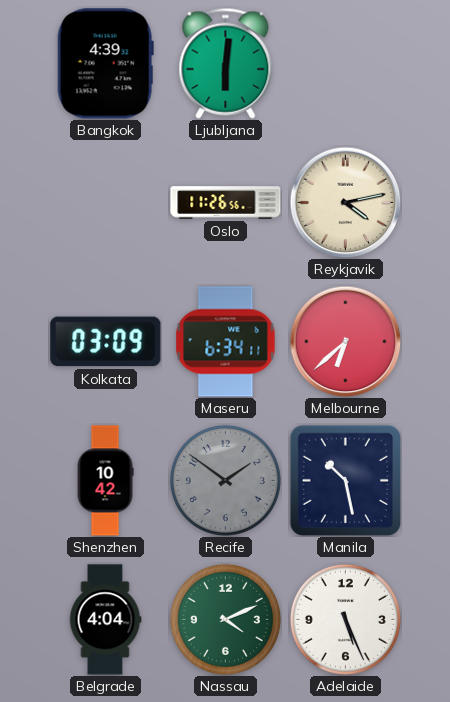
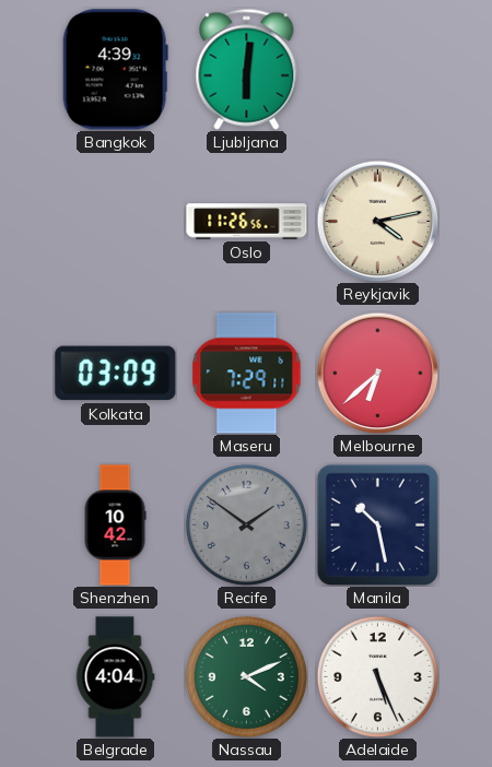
Maseru: 6:34 -> 7:29
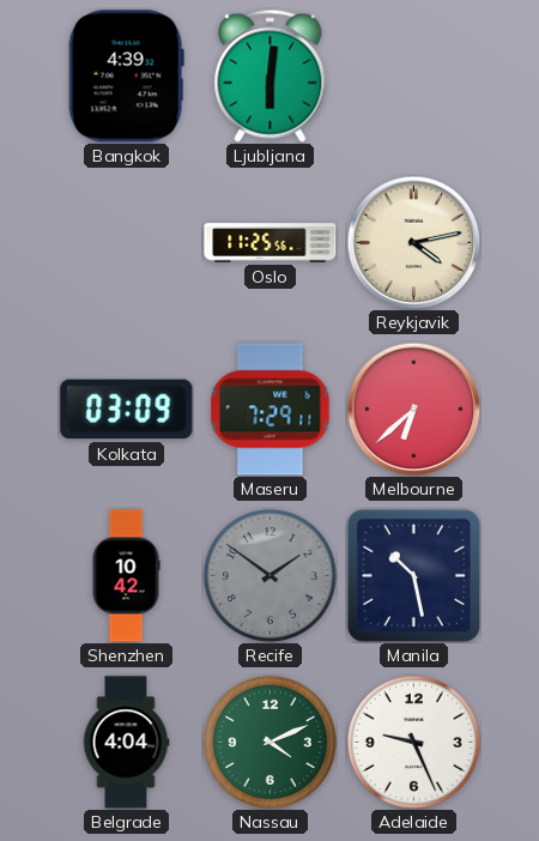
Oslo: 11:26 -> 11:25
Adelaide: 5:26 -> 9:26
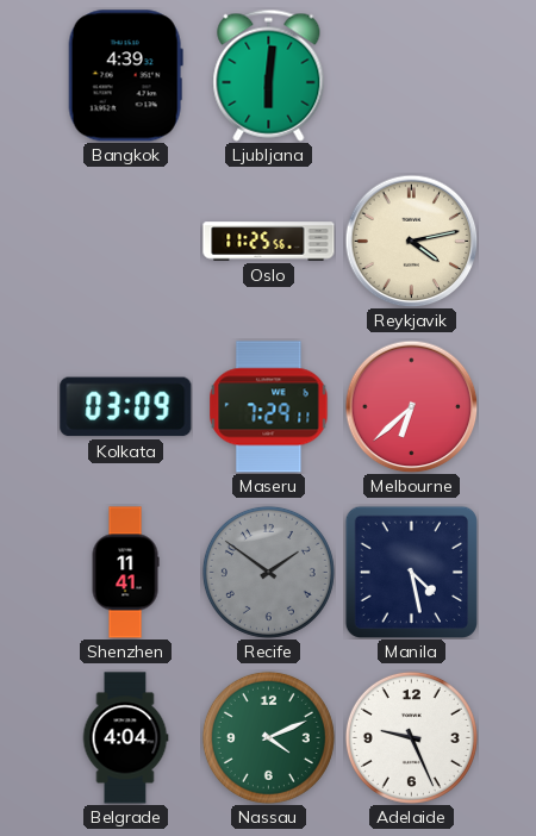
Shenzhen: 10:42 -> 11:41
Manila: 10:28 -> 4:28
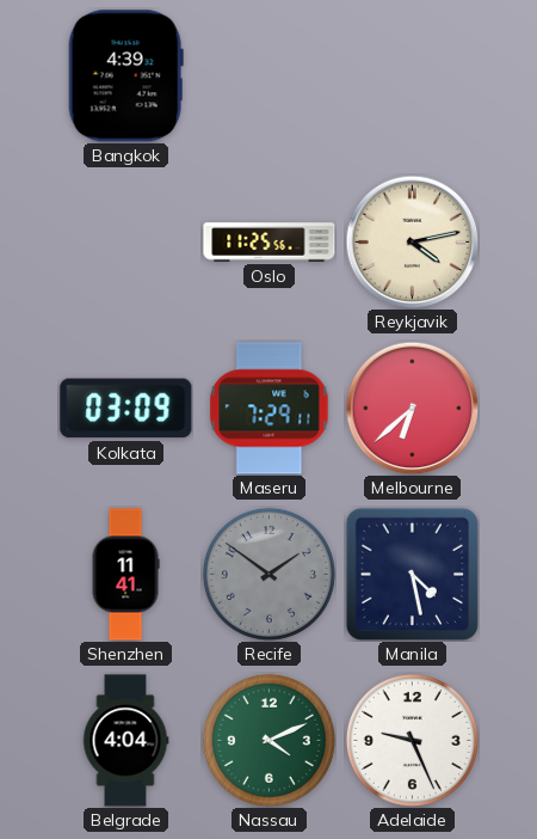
Ljubljana: 6:01 -> none
